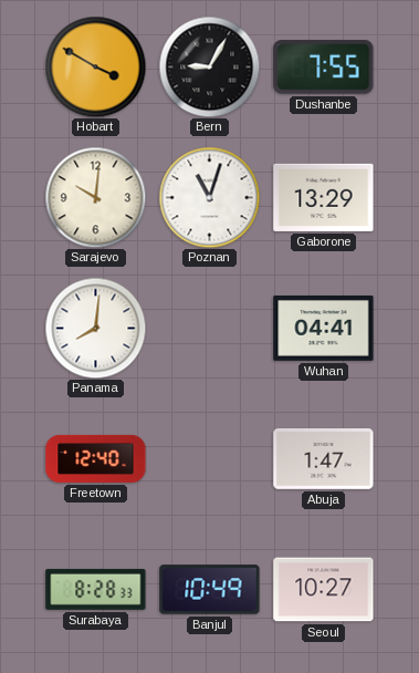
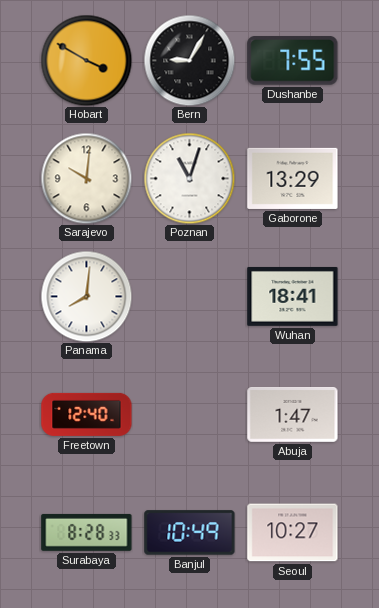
Wuhan: 04:41 -> 18:41
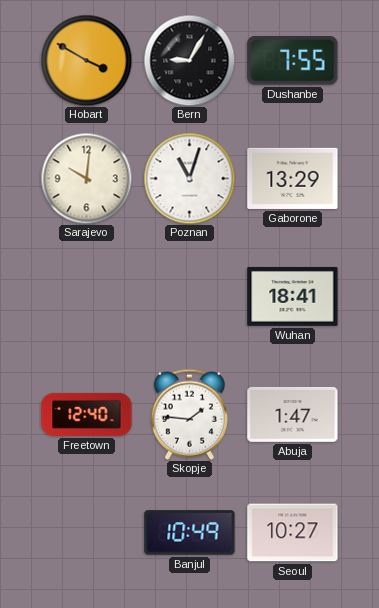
Panama: 8:01 -> none
Skopje: none -> 1:46
Surabaya: 8:28 -> none
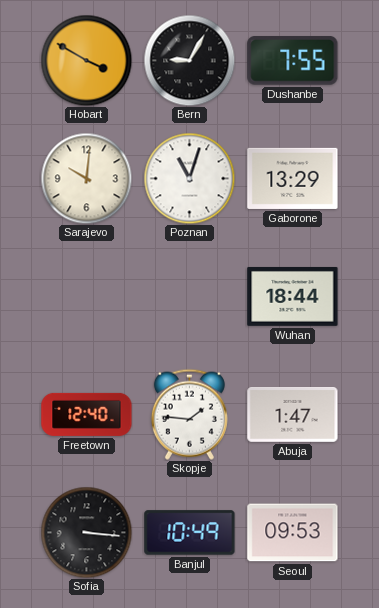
Wuhan: 18:41 -> 18:44
Sofia: none -> 3:16
Seoul: 10:27 -> 09:53
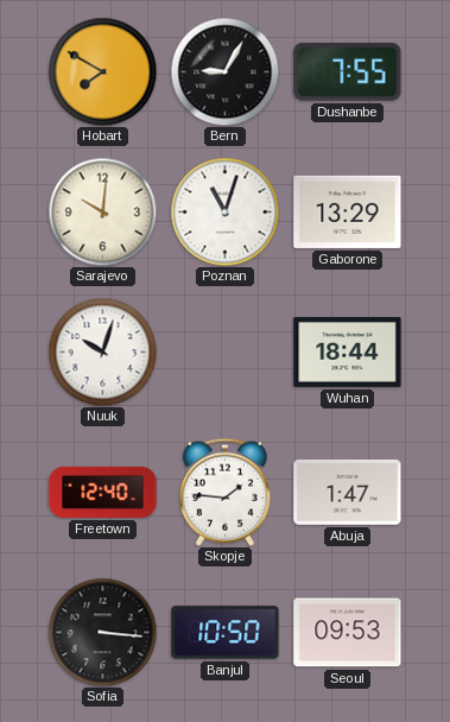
Hobart: 3:50 -> 7:50
Nuuk: none -> 10:03
Banjul: 10:49 -> 10:50
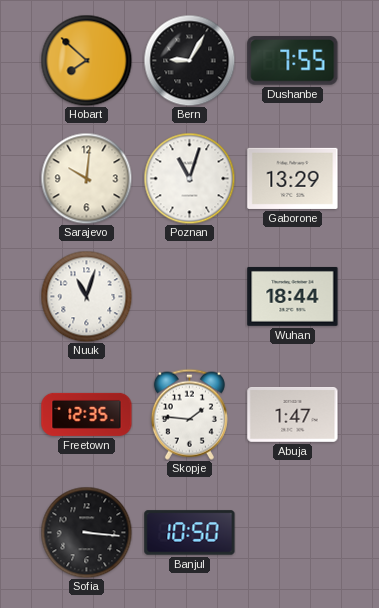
Hobart: 7:50 -> 7:52
Nuuk: 10:03 -> 11:03
Freetown: 12:40 -> 12:35
Seoul: 09:53 -> none
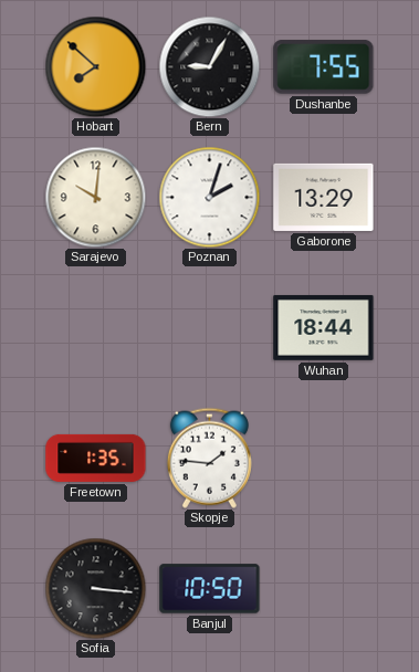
Poznan: 11:03 -> 2:03
Nuuk: 11:03 -> none
Freetown: 12:35 -> 1:35
Abuja: 1:47 -> none
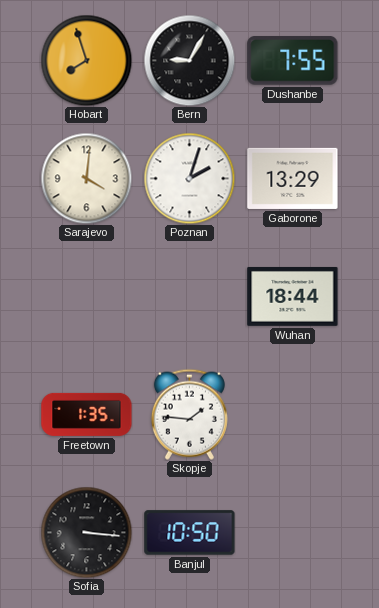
Hobart: 7:52 -> 7:57
Sarajevo: 10:01 -> 4:01
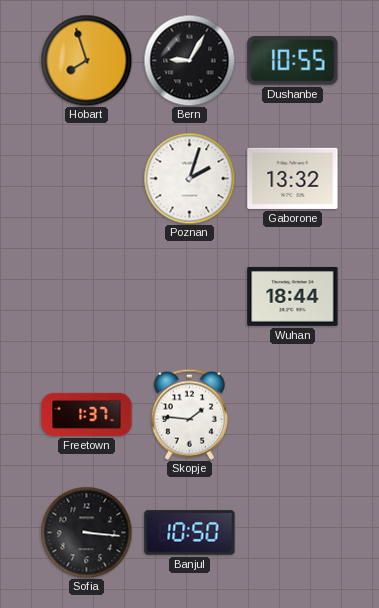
Dushanbe: 7:55 -> 10:55
Sarajevo: 4:01 -> none
Gaborone: 13:29 -> 13:32
Freetown: 1:35 -> 1:37
